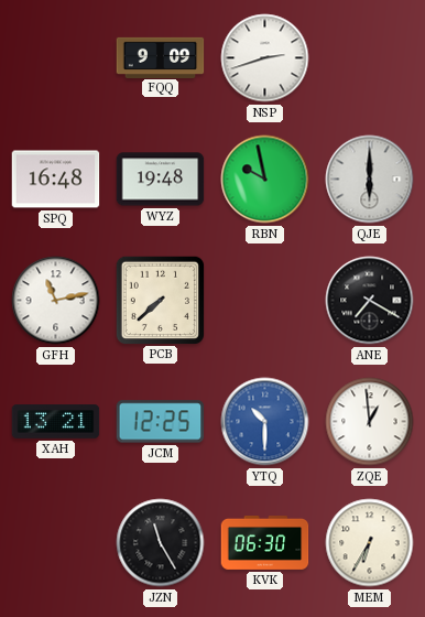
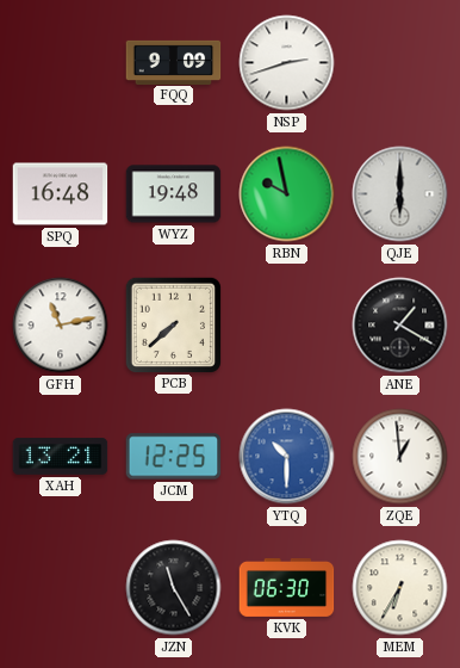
ANE: 7:20 -> 1:20
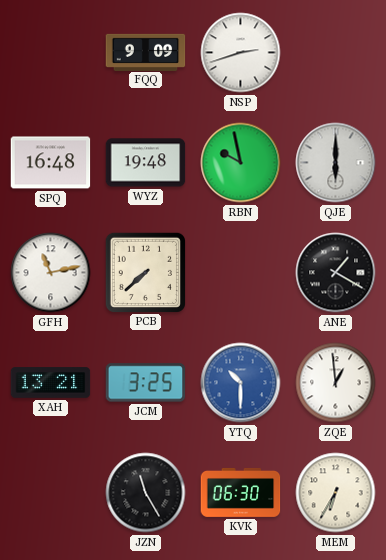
JCM: 12:25 -> 3:25
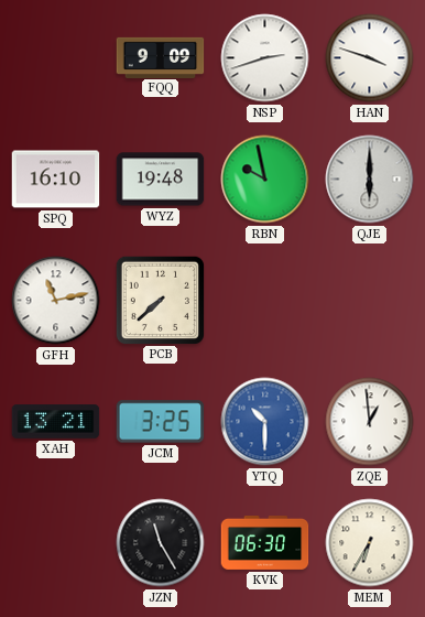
HAN: none -> 3:48
SPQ: 16:48 -> 16:10
ANE: 1:20 -> none
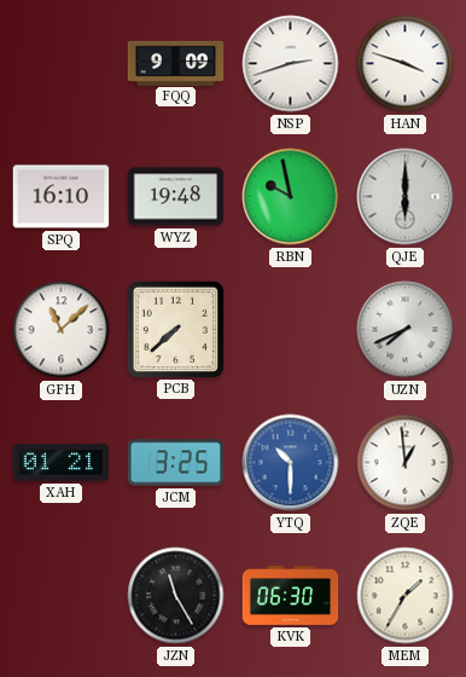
GFH: 11:13 -> 11:08
UZN: none -> 7:41
XAH: 13:21 -> 01:21
MEM: 6:35 -> 1:35
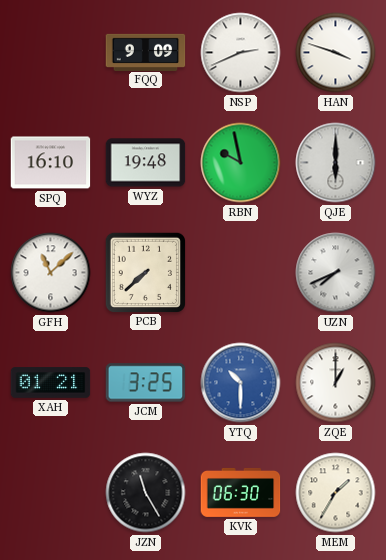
NSP: 2:42 -> 2:41
ZQE: 12:59 -> 1:00
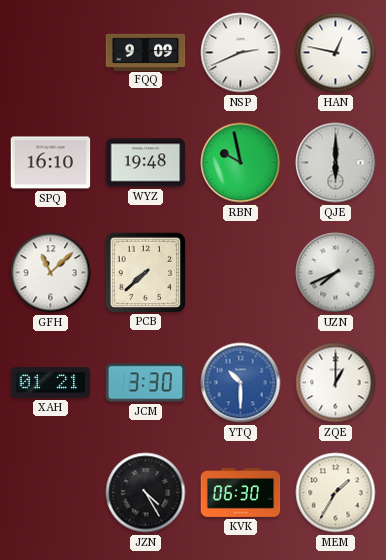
HAN: 3:48 -> 12:47
JCM: 3:25 -> 3:30
JZN: 11:25 -> 4:25
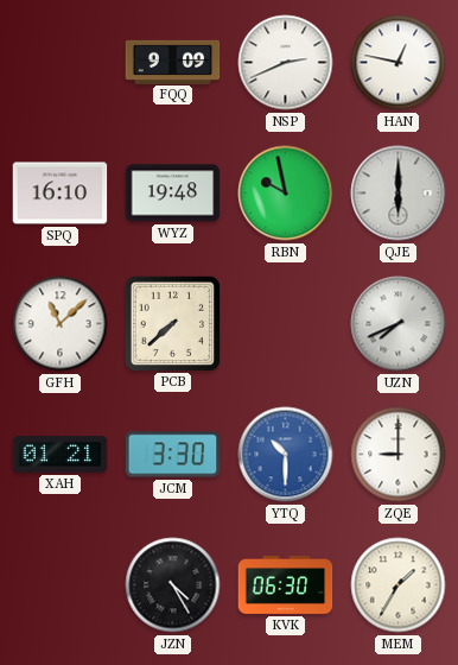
ZQE: 1:00 -> 9:00
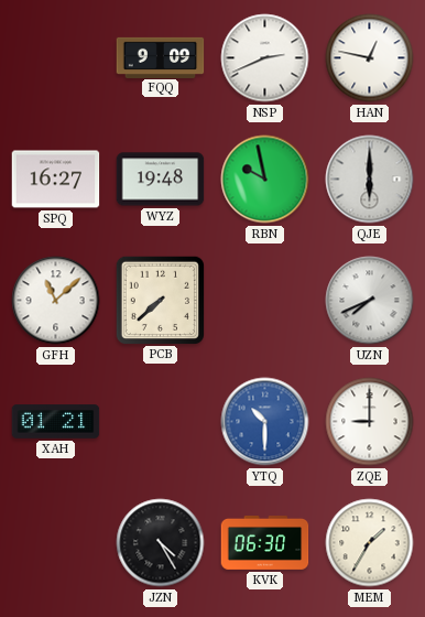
SPQ: 16:10 -> 16:27
JCM: 3:30 -> none
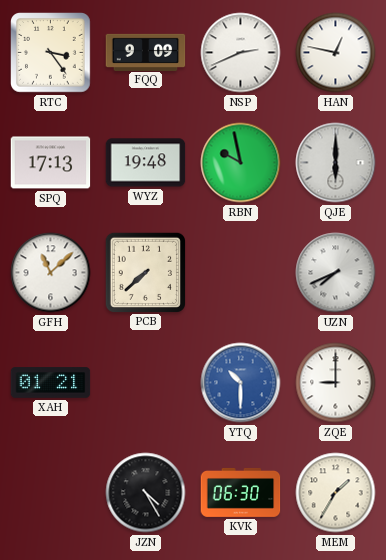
RTC: none -> 3:24
SPQ: 16:27 -> 17:13
